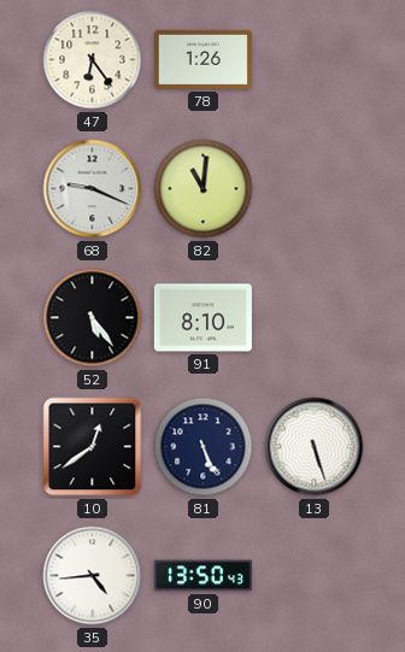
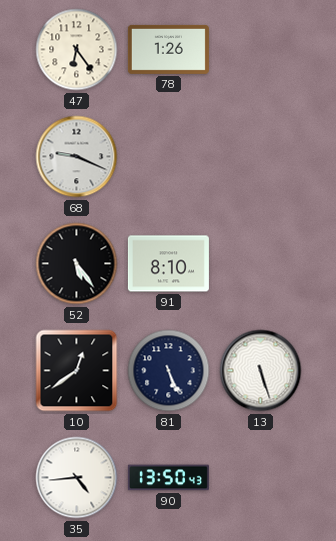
82: 11:01 -> none
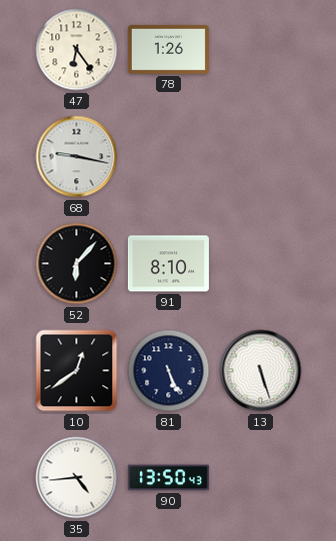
68: 9:19 -> 9:17
52: 5:24 -> 6:07
